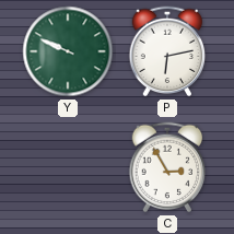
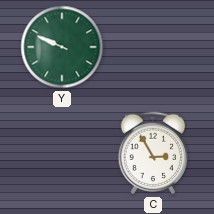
P: 6:13 -> none
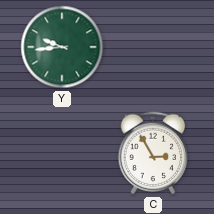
Y: 9:49 -> 9:44
